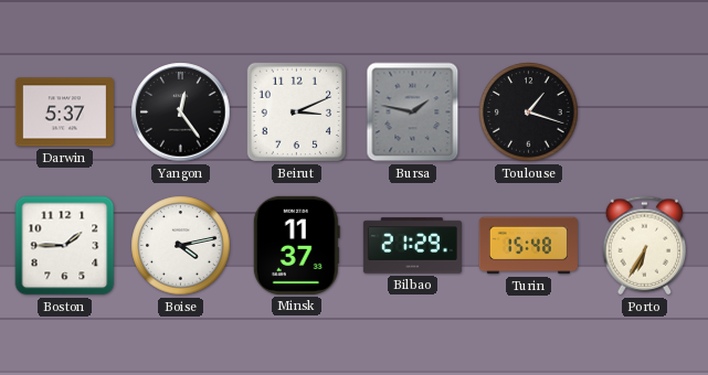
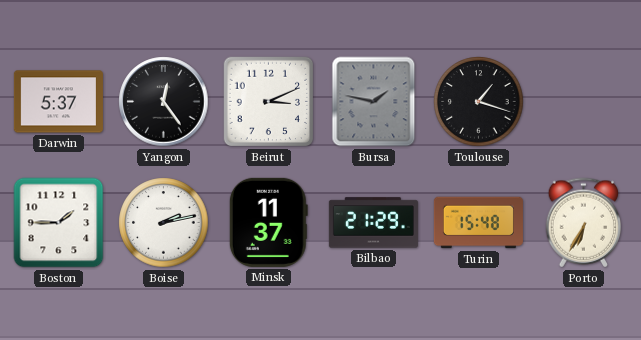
Boise: 4:13 -> 2:13
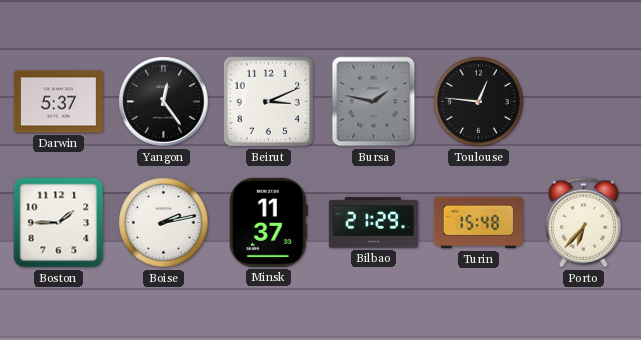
Toulouse: 1:18 -> 12:46
Porto: 6:35 -> 6:37
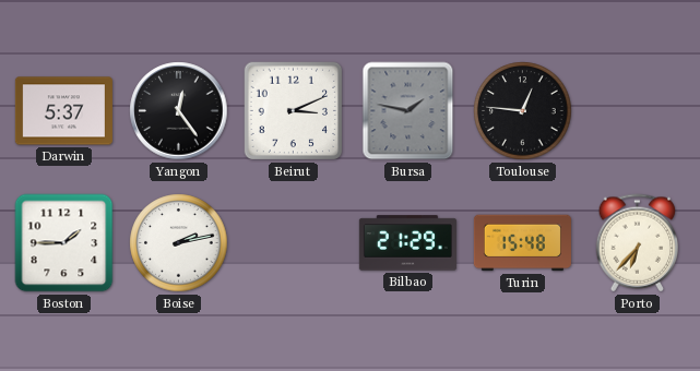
Minsk: 11:37 -> none
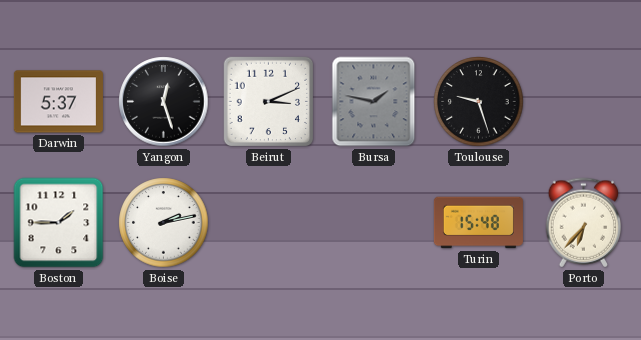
Yangon: 12:24 -> 12:27
Toulouse: 12:46 -> 9:27
Bilbao: 21:29 -> none
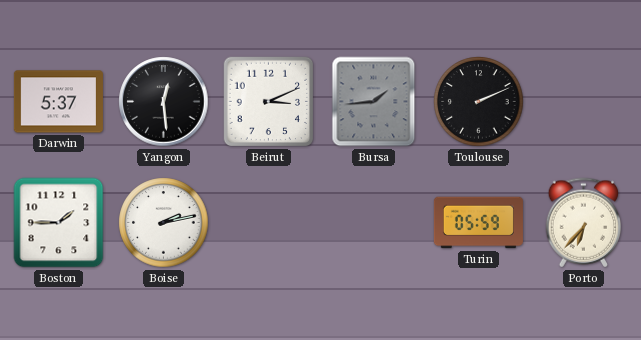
Yangon: 12:27 -> 12:29
Bursa: 1:47 -> 1:44
Toulouse: 9:27 -> 2:11
Turin: 15:48 -> 05:59
